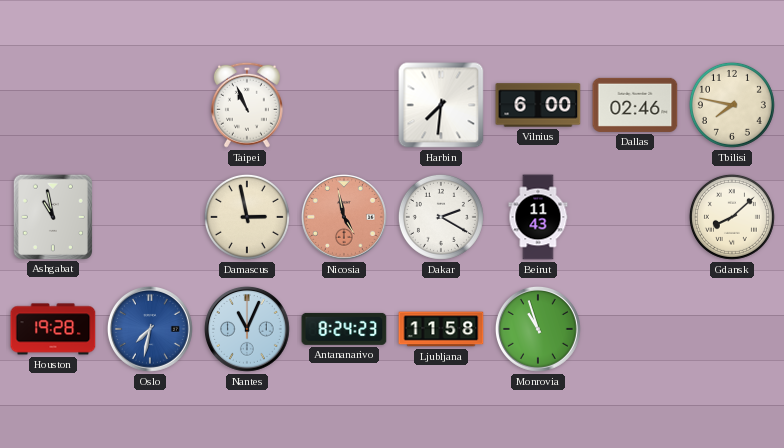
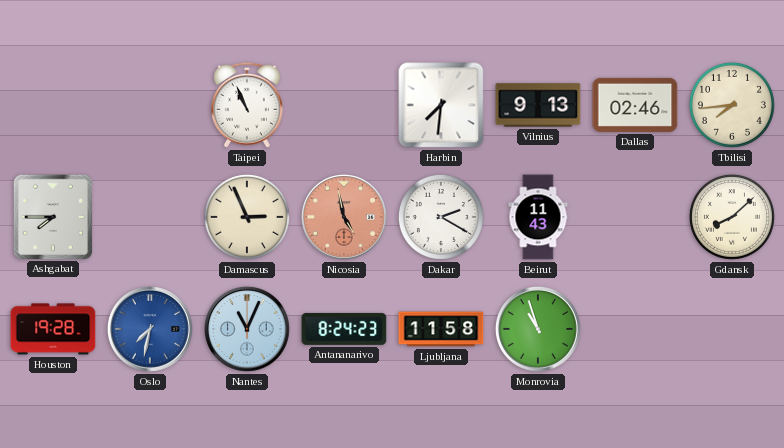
Vilnius: 6:00 -> 9:13
Tbilisi: 7:47 -> 7:44
Ashgabat: 10:58 -> 7:45
Damascus: 2:58 -> 2:56
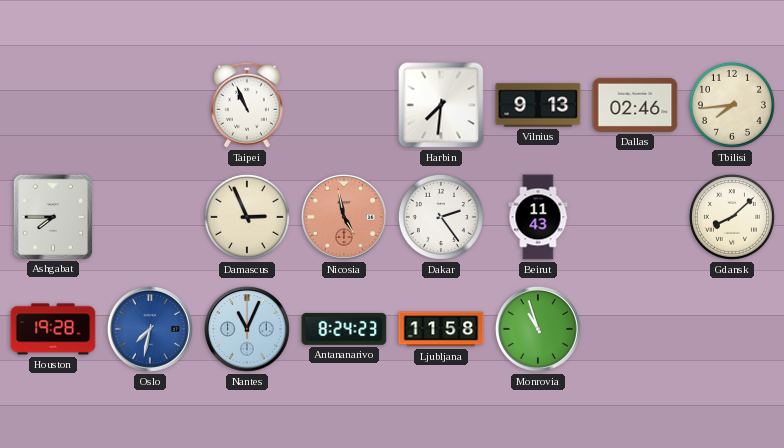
Dakar: 2:20 -> 2:24
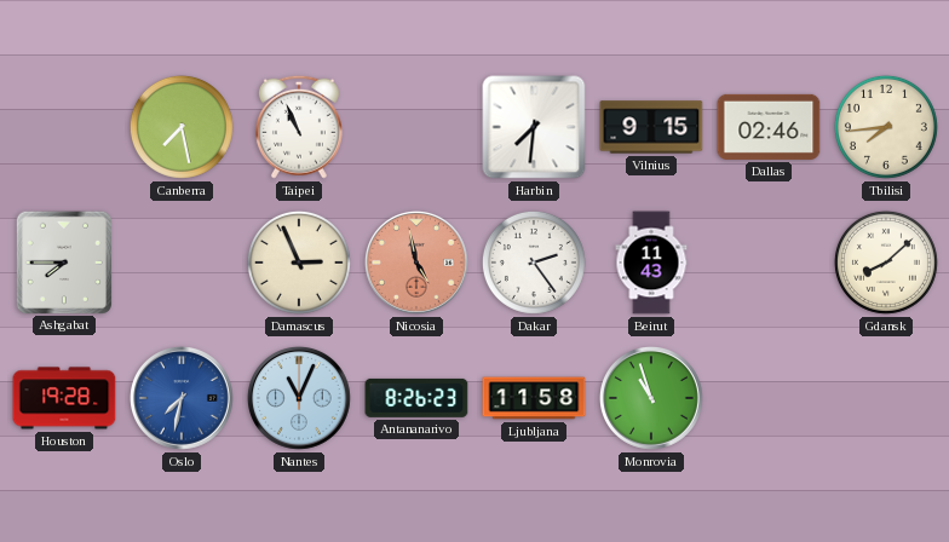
Canberra: none -> 7:28
Vilnius: 9:13 -> 9:15
Antananarivo: 8:24 -> 8:26
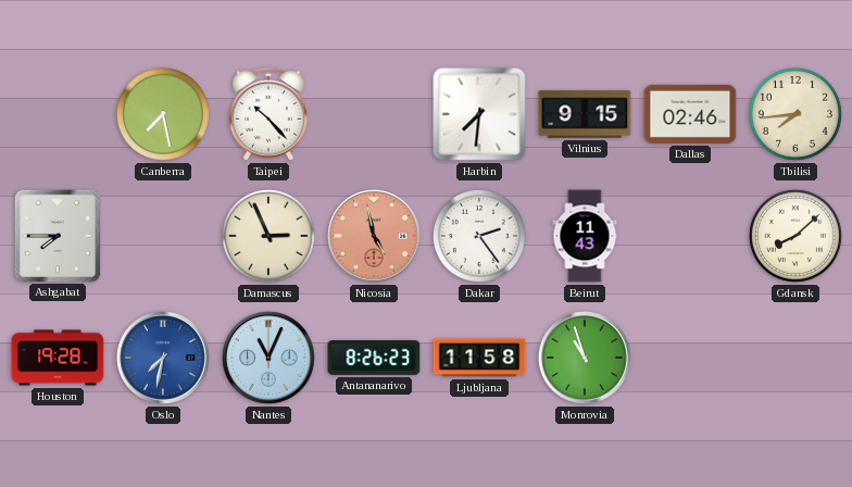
Taipei: 10:56 -> 10:23
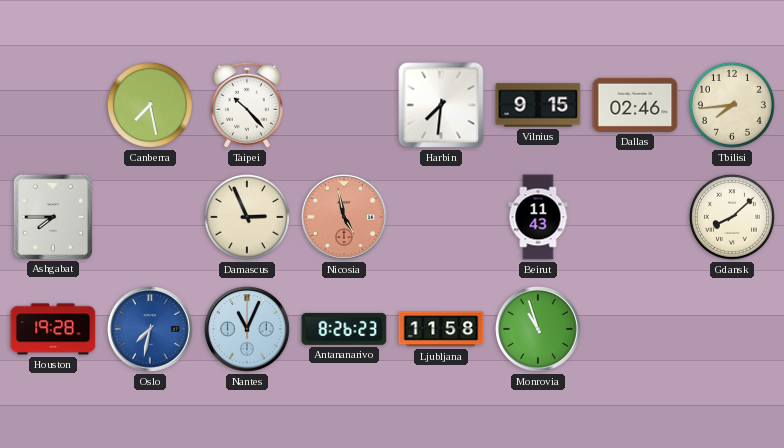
Dakar: 2:24 -> none
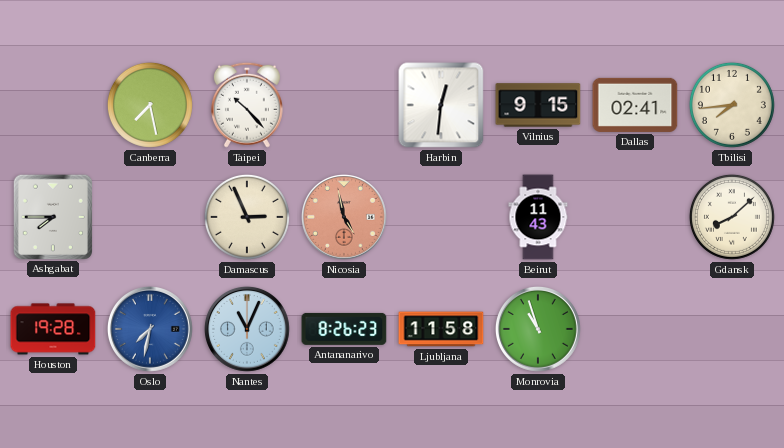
Harbin: 7:31 -> 12:31
Dallas: 02:46 -> 02:41
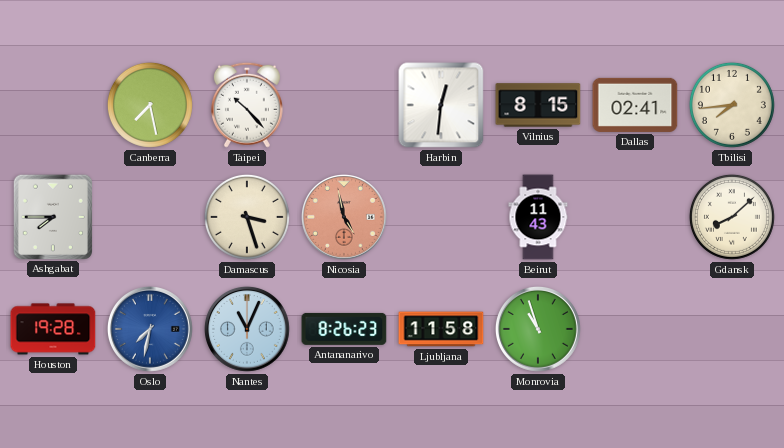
Vilnius: 9:15 -> 8:15
Damascus: 2:56 -> 3:27
